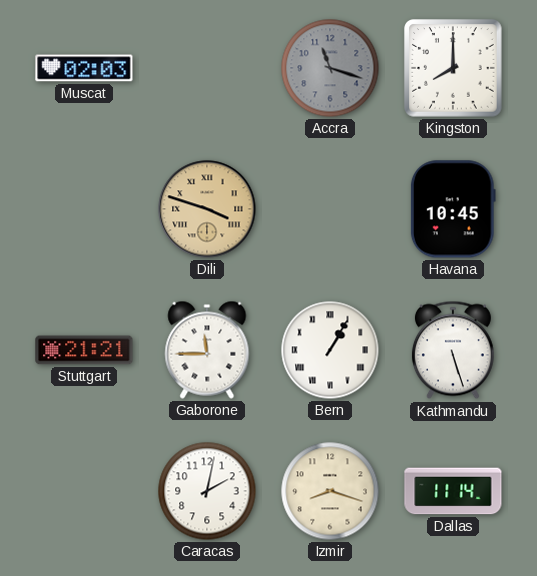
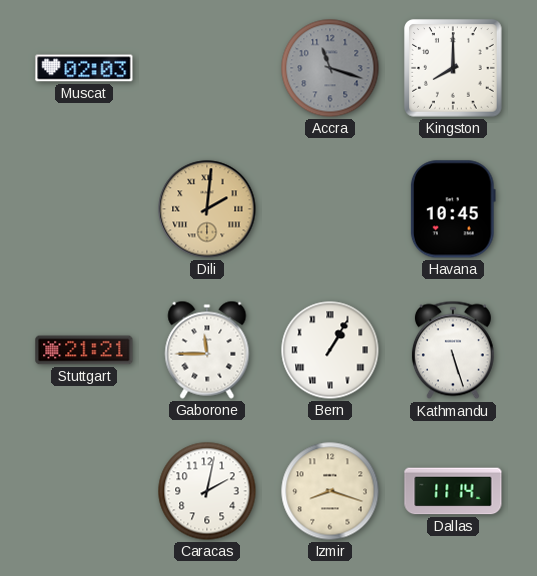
Dili: 3:48 -> 2:01
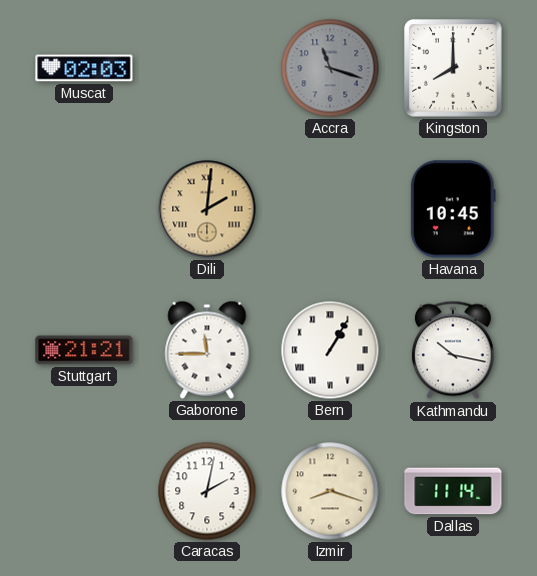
Kathmandu: 5:27 -> 10:17
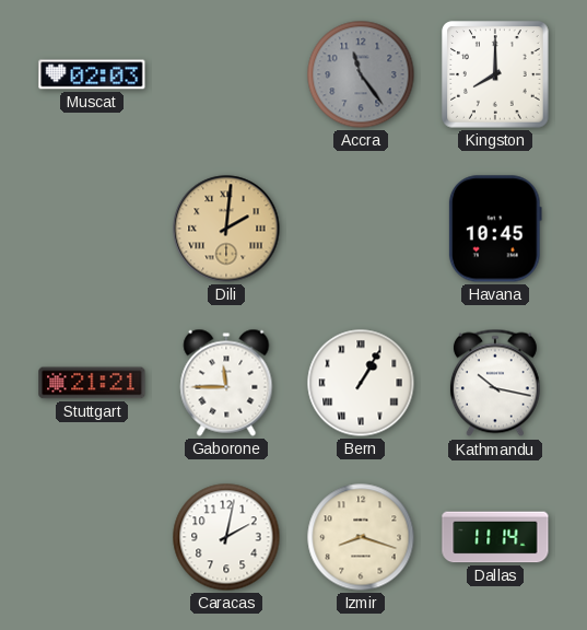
Accra: 11:18 -> 11:24
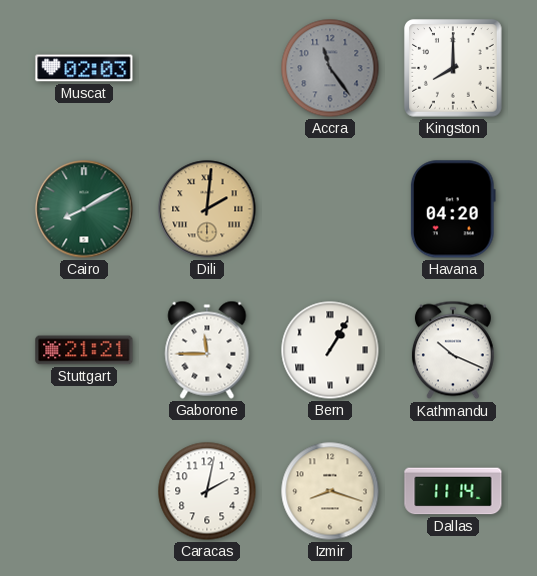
Cairo: none -> 8:10
Havana: 10:45 -> 04:20
Kathmandu: 10:17 -> 10:19
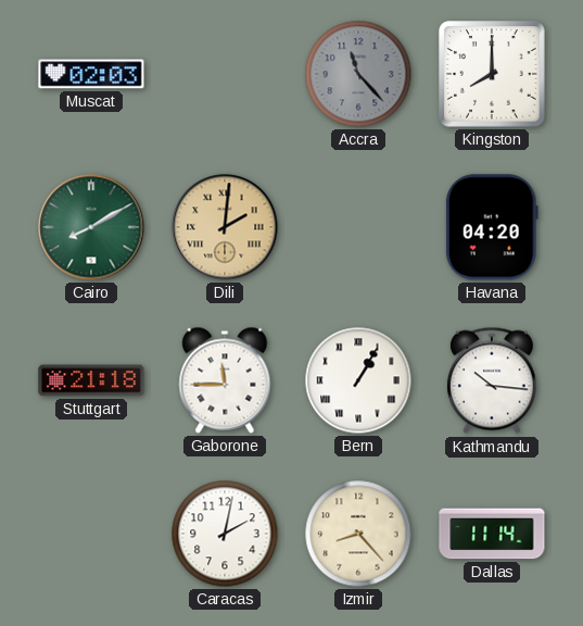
Accra: 11:24 -> 11:23
Stuttgart: 21:21 -> 21:18
Kathmandu: 10:19 -> 10:16
Izmir: 8:18 -> 8:23
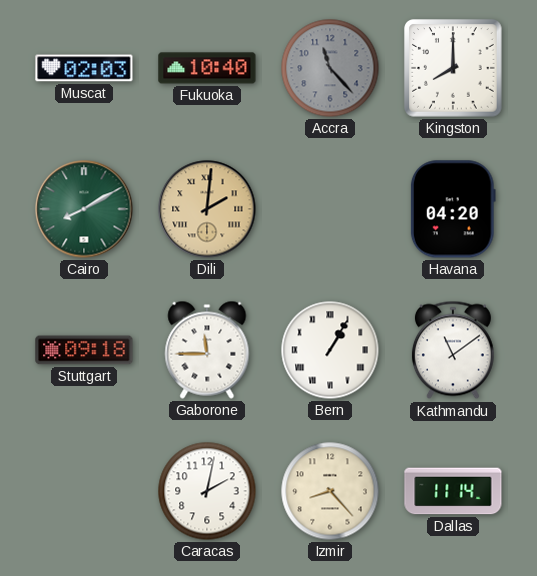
Fukuoka: none -> 10:40
Stuttgart: 21:18 -> 09:18
Kathmandu: 10:16 -> 11:09
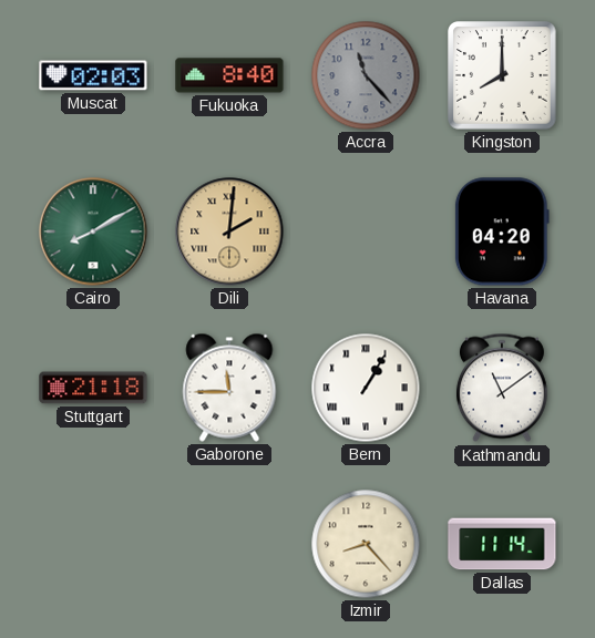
Fukuoka: 10:40 -> 8:40
Stuttgart: 09:18 -> 21:18
Caracas: 2:02 -> none
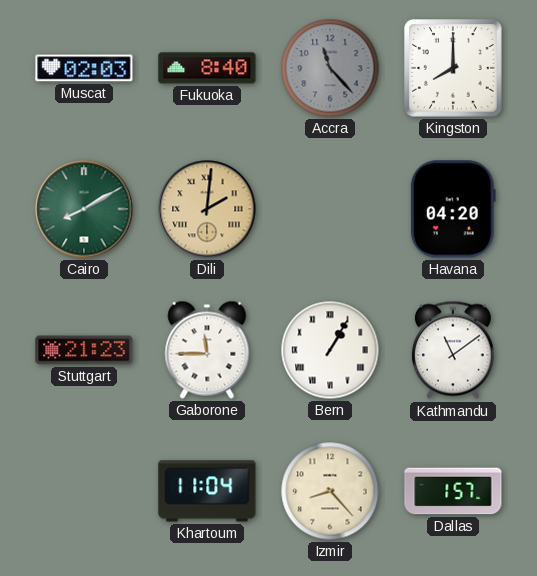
Stuttgart: 21:18 -> 21:23
Khartoum: none -> 11:04
Dallas: 11:14 -> 1:57
